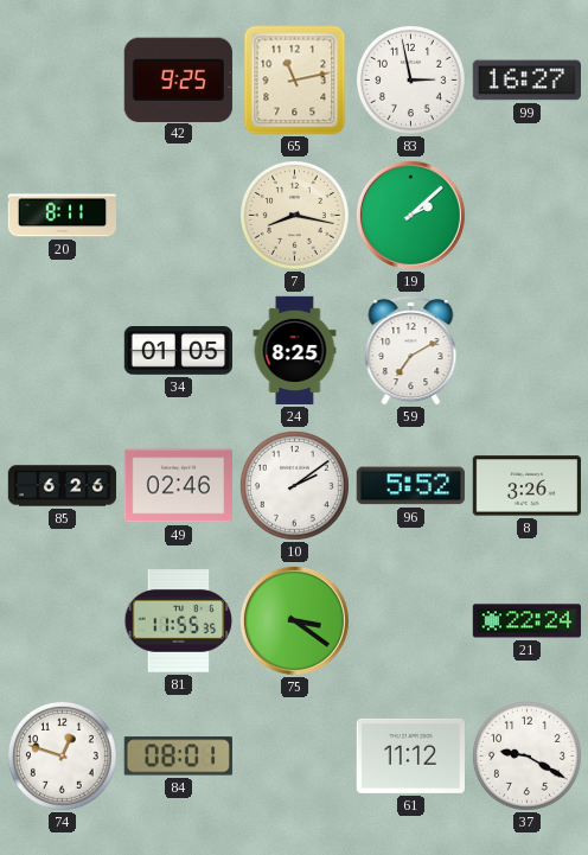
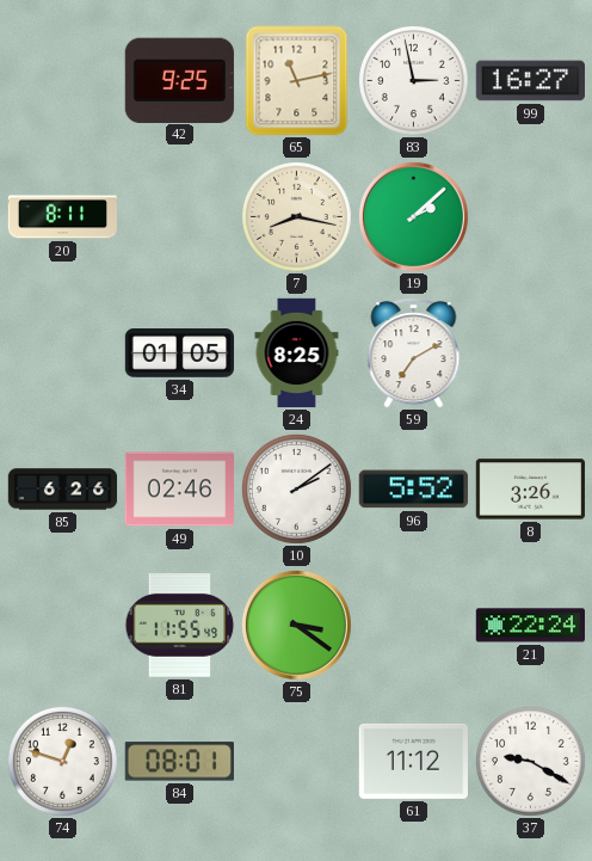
81: 11:55:35 -> 11:55:49
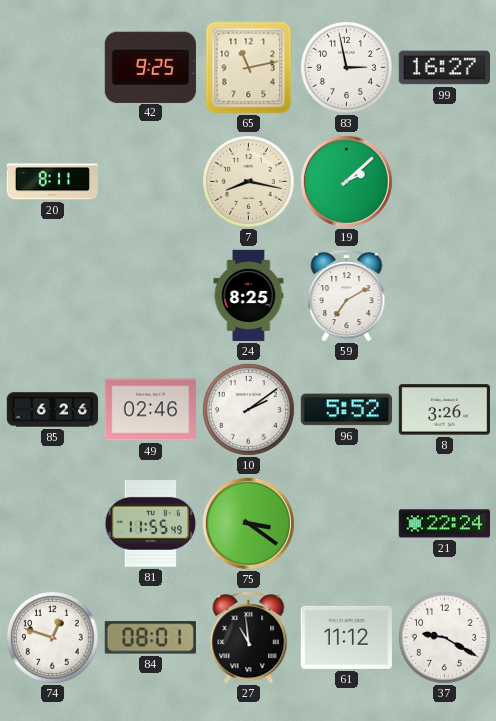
34: 01:05 -> none
27: none -> 10:59
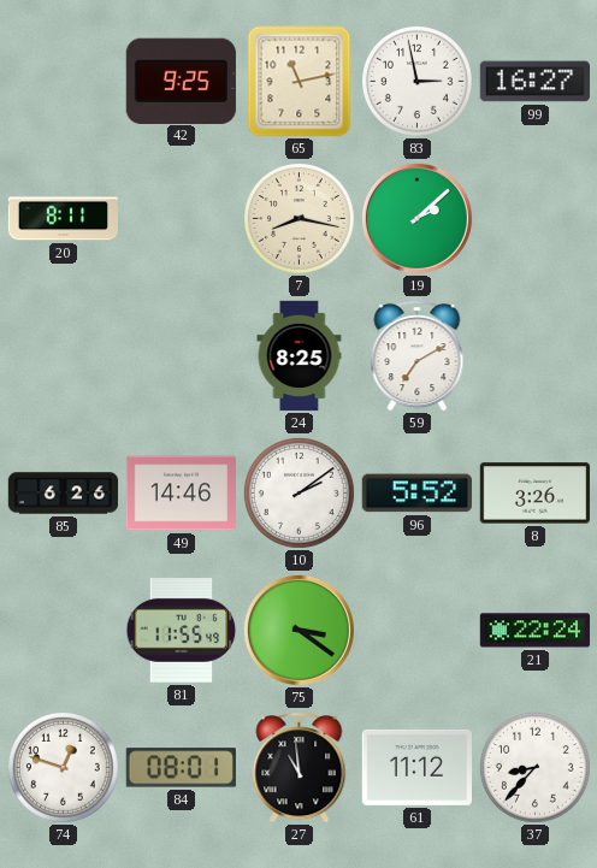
49: 02:46 -> 14:46
37: 9:20 -> 8:37
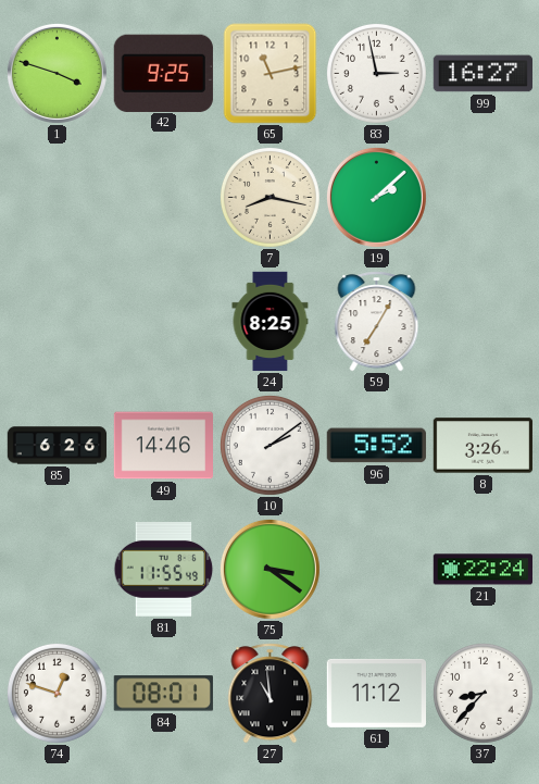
1: none -> 3:48
20: 8:11 -> none
59: 7:10 -> 7:05
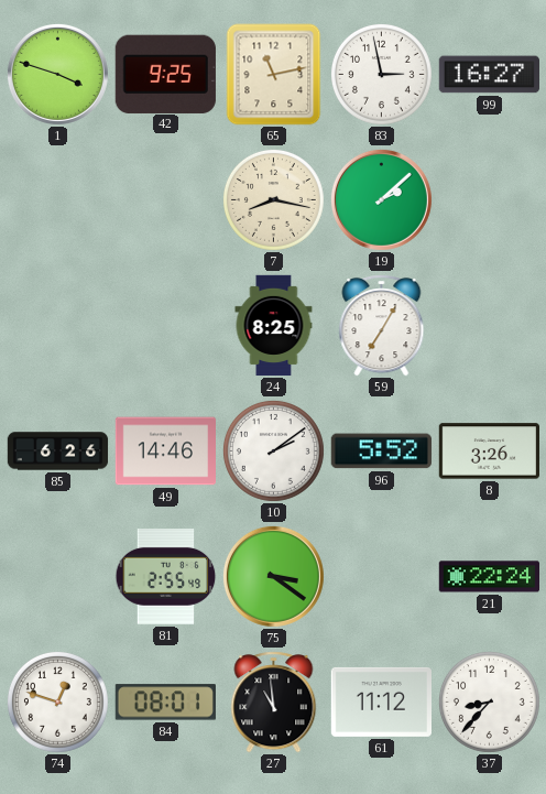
81: 11:55 -> 2:55
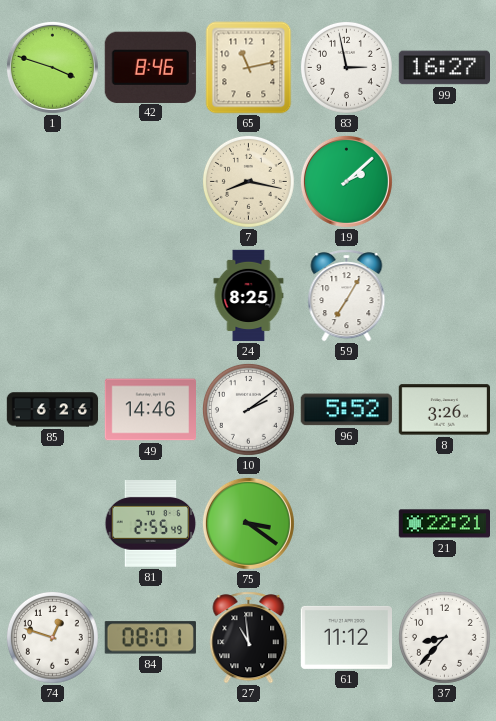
42: 9:25 -> 8:46
21: 22:24 -> 22:21
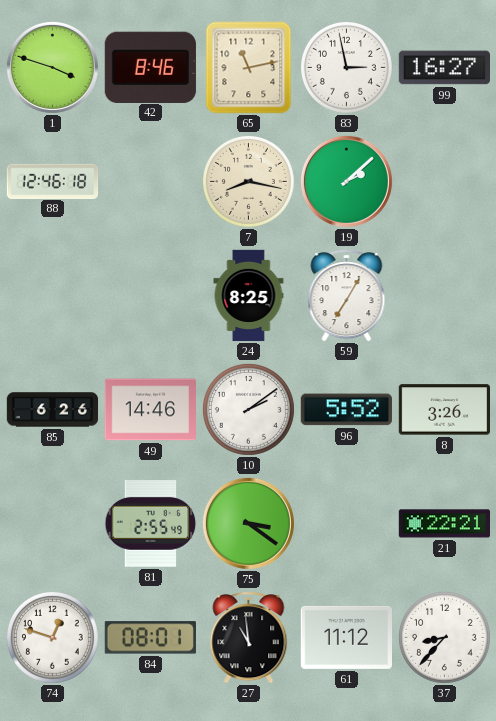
88: none -> 12:46
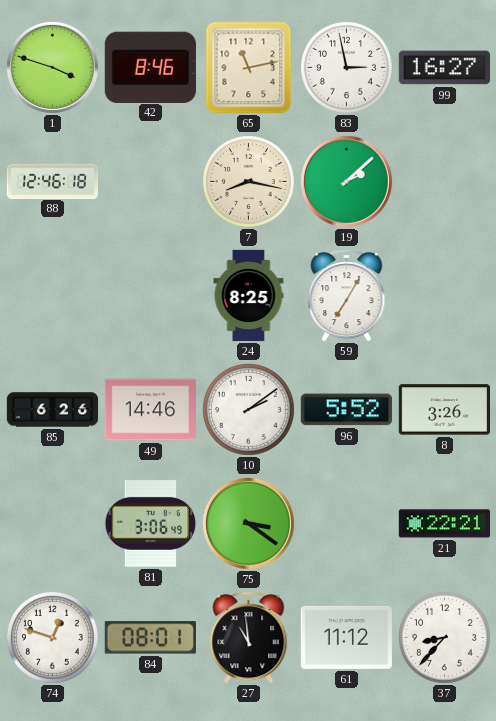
81: 2:55 -> 3:06
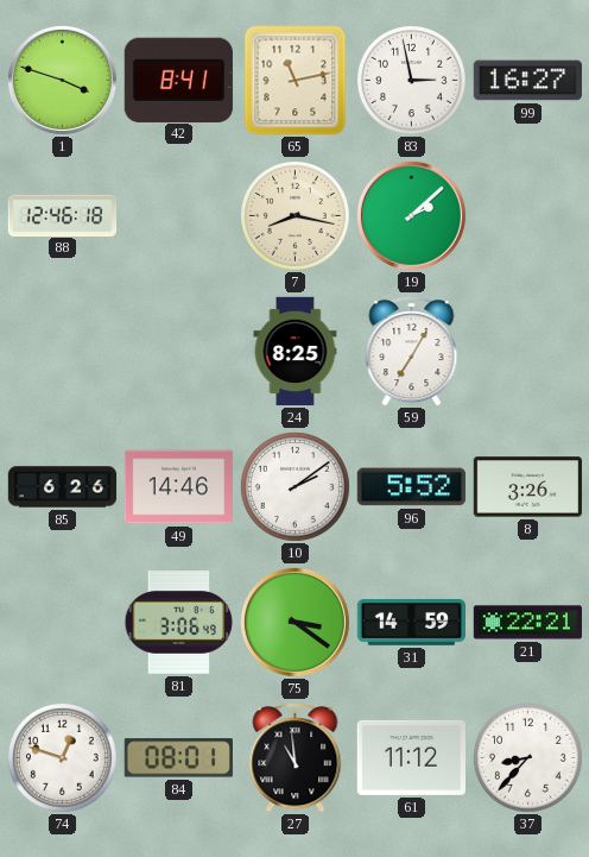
42: 8:46 -> 8:41
31: none -> 14:59
